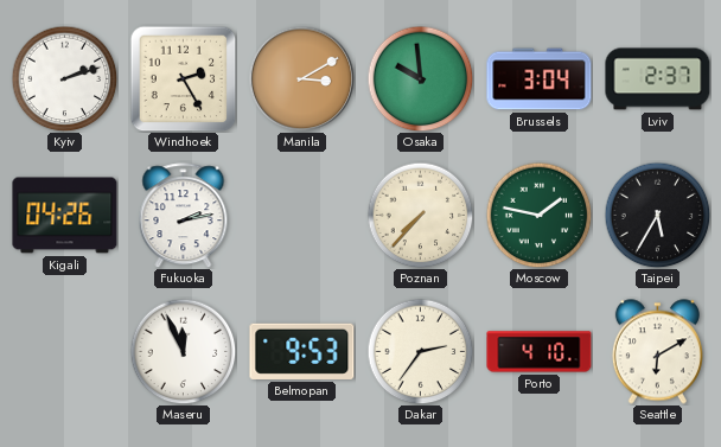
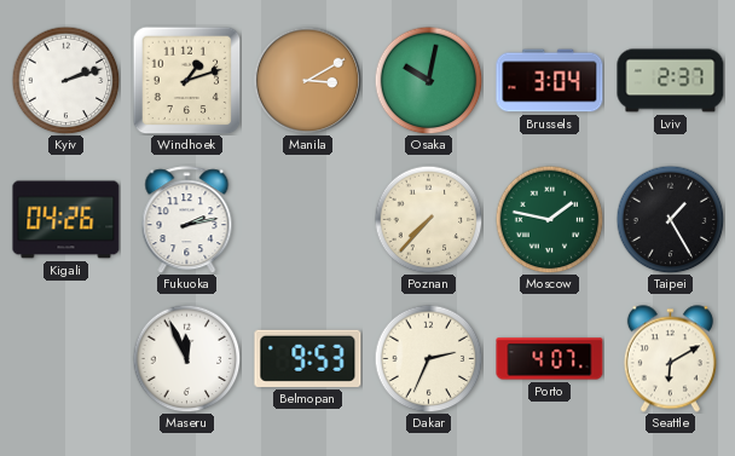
Windhoek: 2:25 -> 1:12
Osaka: 9:59 -> 10:02
Taipei: 5:35 -> 1:25
Dakar: 2:36 -> 2:34
Porto: 4:10 -> 4:07
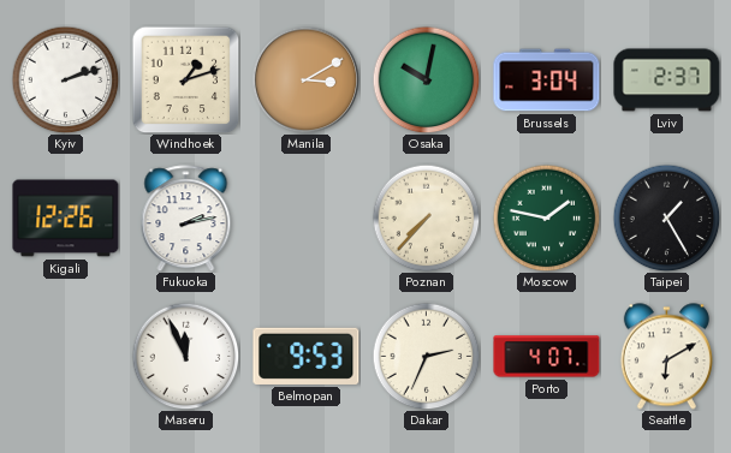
Kigali: 04:26 -> 12:26
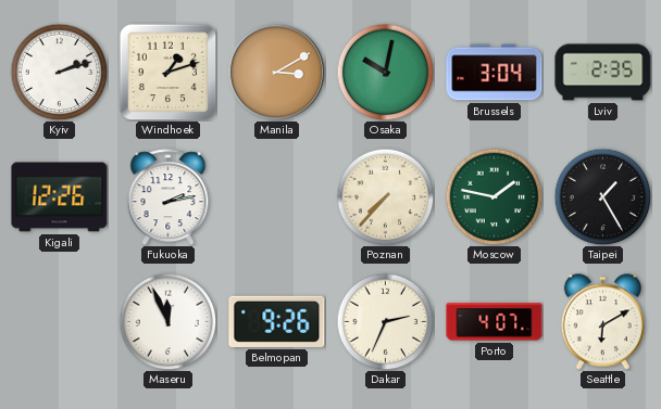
Lviv: 2:37 -> 2:35
Belmopan: 9:53 -> 9:26
